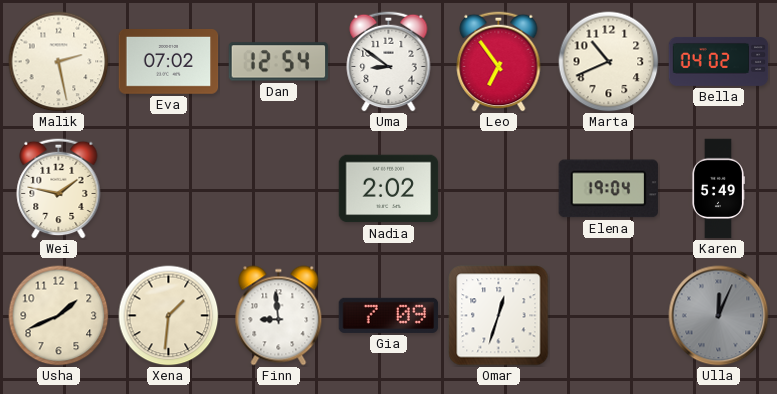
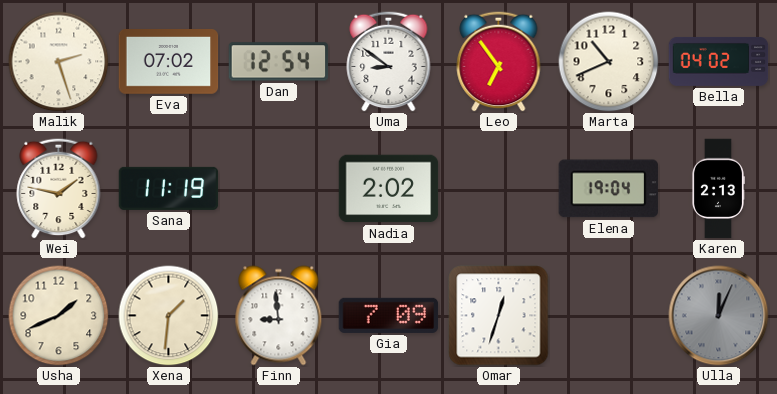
Malik: 2:28 -> 2:27
Sana: none -> 11:19
Karen: 5:49 -> 2:13
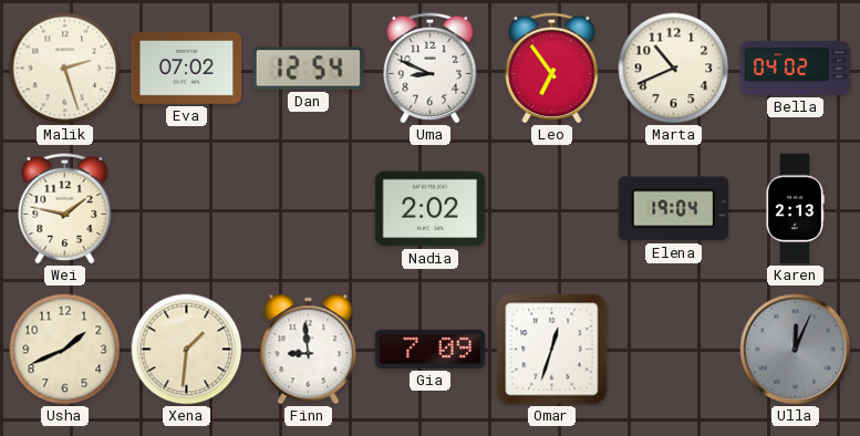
Uma: 8:51 -> 8:49
Sana: 11:19 -> none
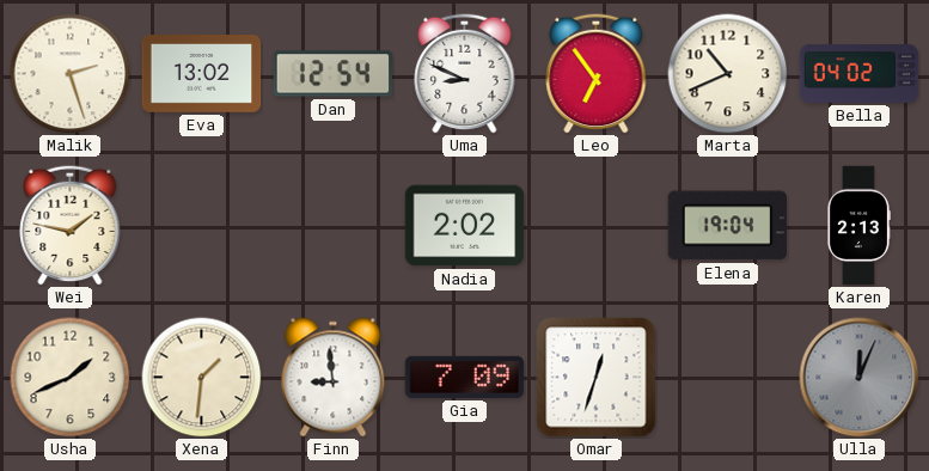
Eva: 07:02 -> 13:02
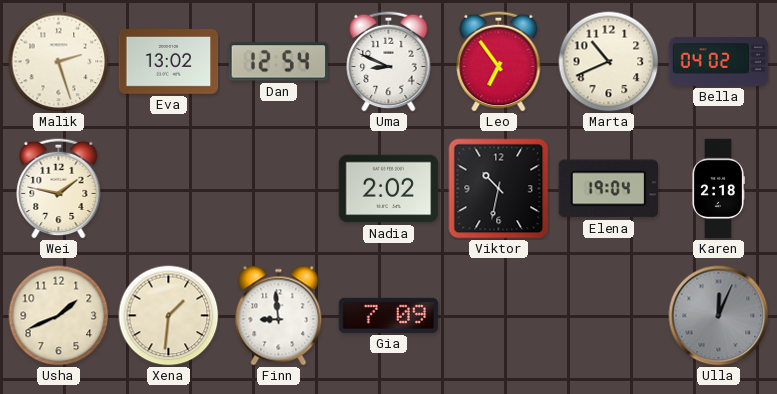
Viktor: none -> 10:32
Karen: 2:13 -> 2:18
Omar: 12:33 -> none
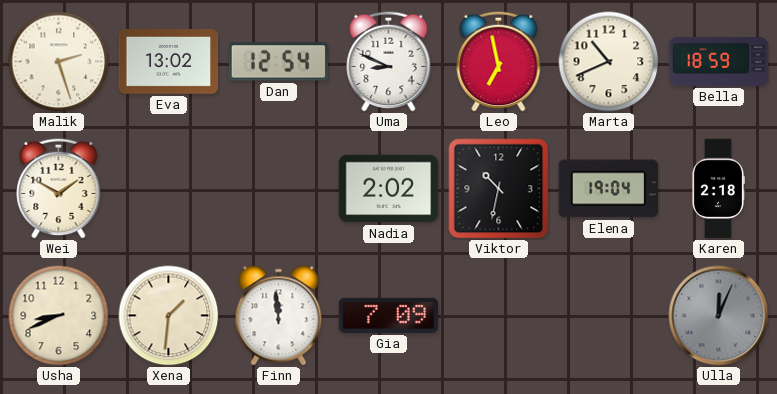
Leo: 6:54 -> 6:58
Bella: 04:02 -> 18:59
Wei: 1:47 -> 1:50
Usha: 1:41 -> 8:41
Finn: 8:59 -> 11:59
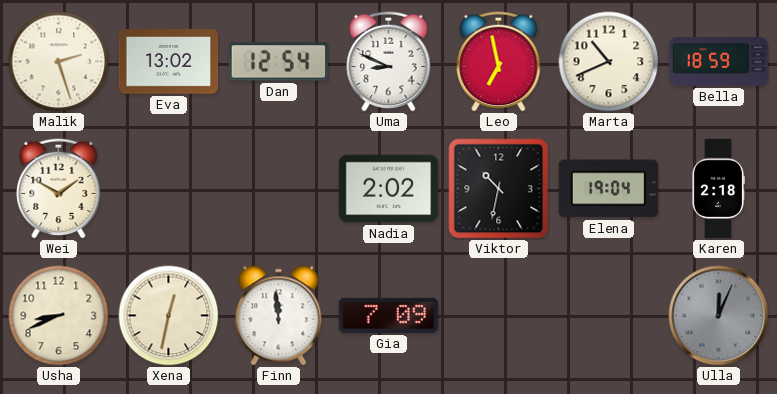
Xena: 1:31 -> 12:32
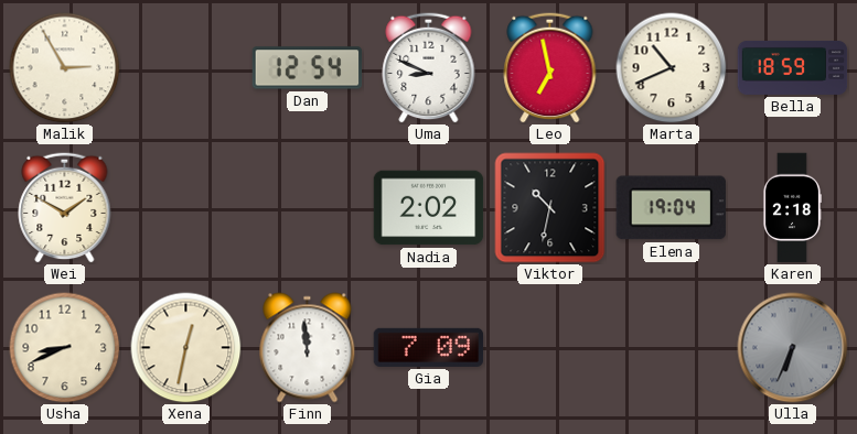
Malik: 2:27 -> 2:55
Eva: 13:02 -> none
Ulla: 12:04 -> 6:34
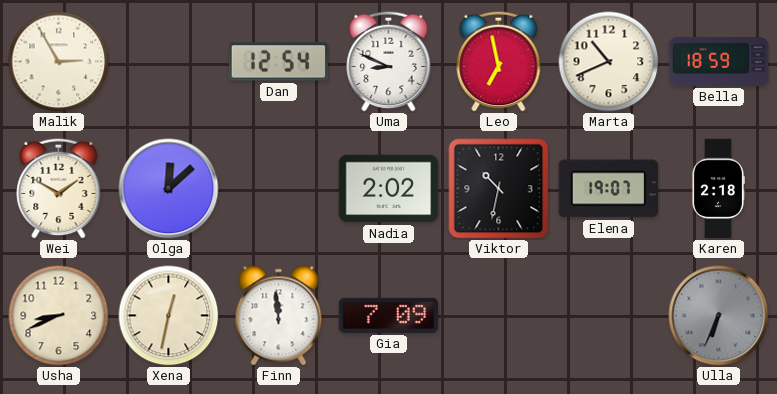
Olga: none -> 12:08
Elena: 19:04 -> 19:07
